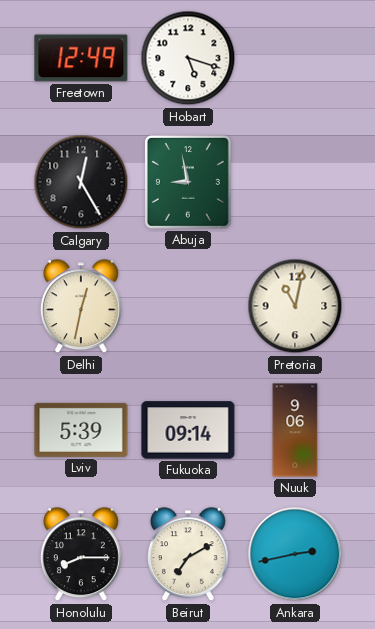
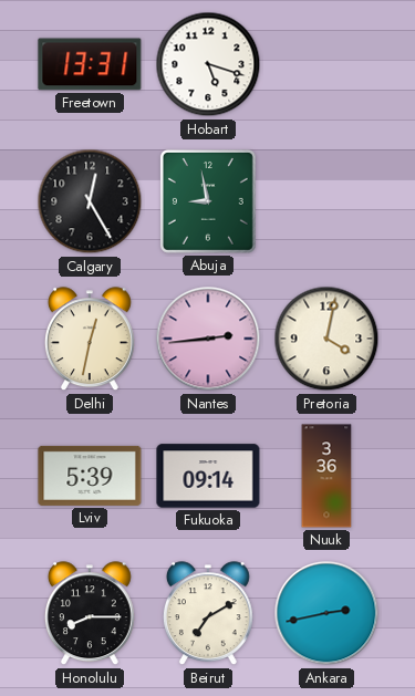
Freetown: 12:49 -> 13:31
Nantes: none -> 2:44
Pretoria: 11:02 -> 4:02
Nuuk: 9:06 -> 3:36
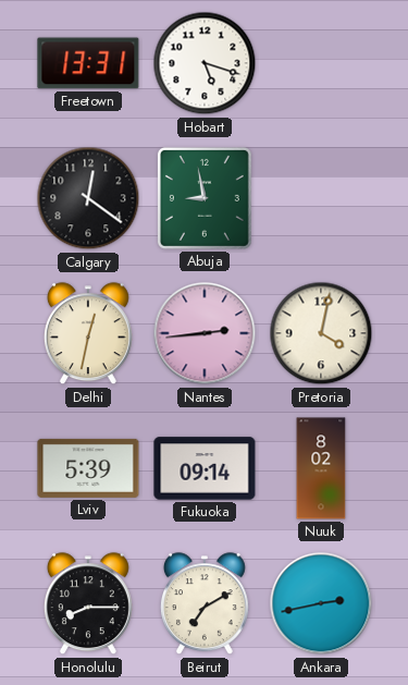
Calgary: 12:25 -> 12:21
Nuuk: 3:36 -> 8:02
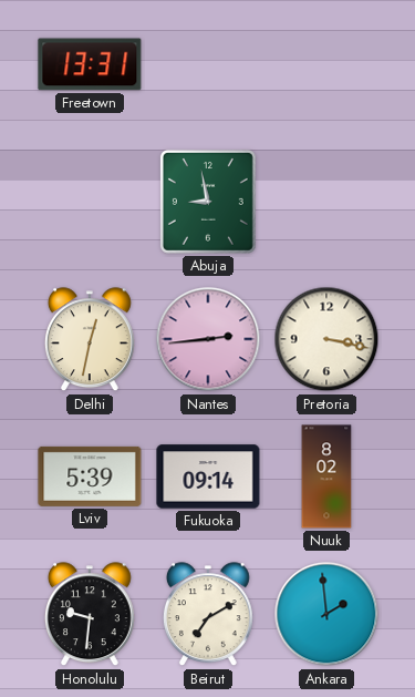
Hobart: 5:18 -> none
Calgary: 12:21 -> none
Pretoria: 4:02 -> 3:17
Honolulu: 8:15 -> 9:31
Ankara: 2:43 -> 1:59
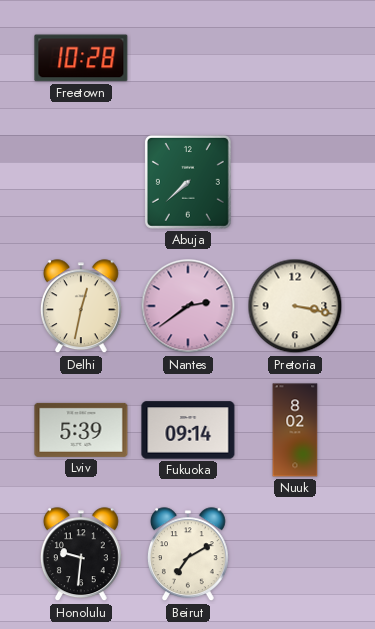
Freetown: 13:31 -> 10:28
Abuja: 8:58 -> 7:38
Nantes: 2:44 -> 2:39
Ankara: 1:59 -> none
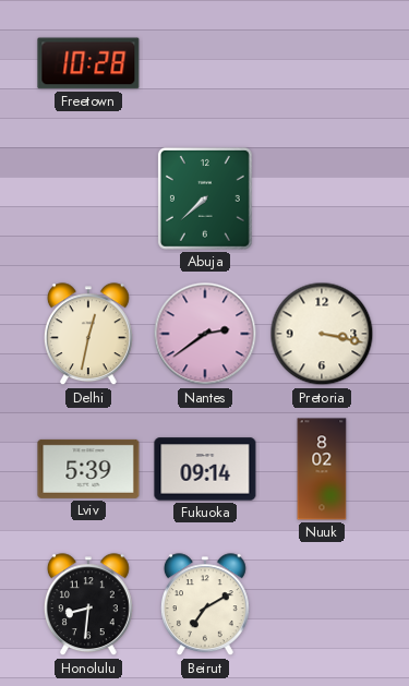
Honolulu: 9:31 -> 8:31
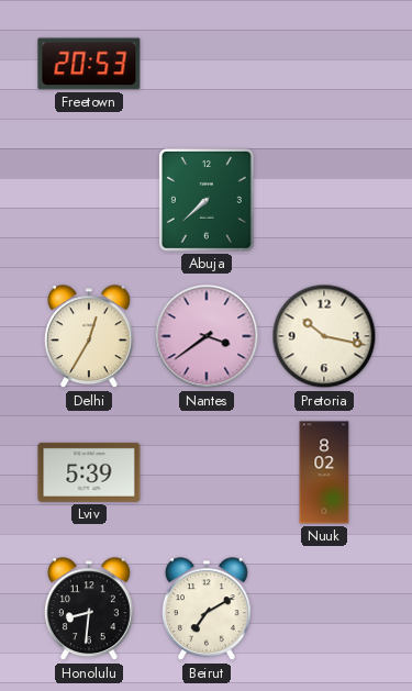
Freetown: 10:28 -> 20:53
Delhi: 12:32 -> 12:35
Nantes: 2:39 -> 3:39
Pretoria: 3:17 -> 10:17
Fukuoka: 09:14 -> none
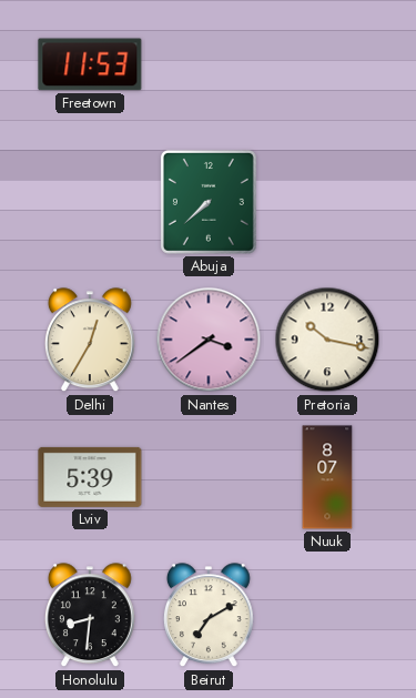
Freetown: 20:53 -> 11:53
Nuuk: 8:02 -> 8:07
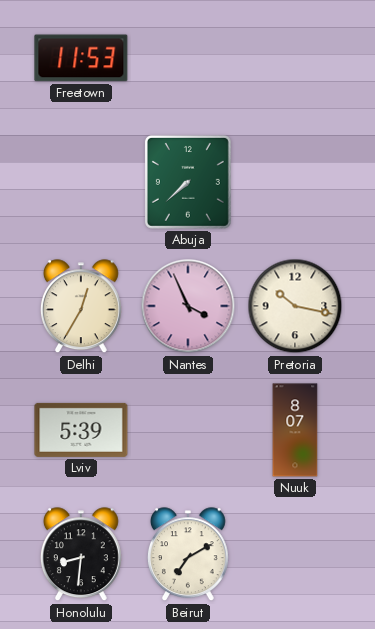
Nantes: 3:39 -> 3:56
